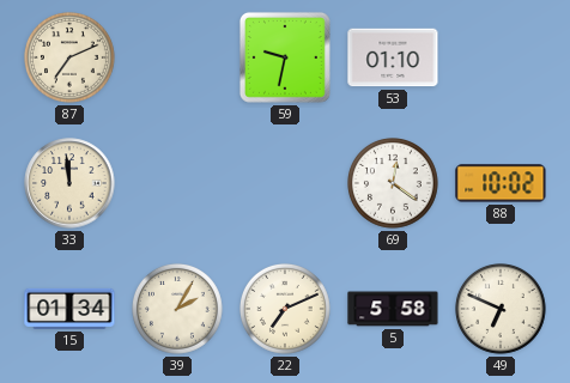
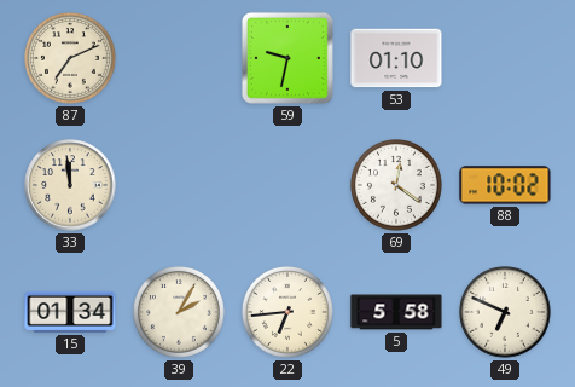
22: 7:11 -> 6:44
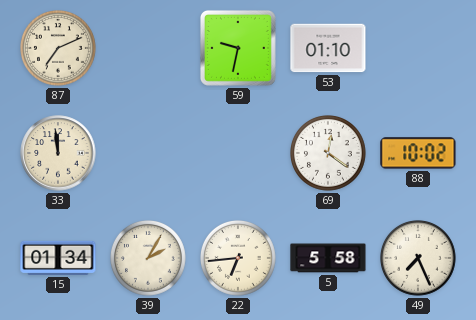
49: 6:49 -> 7:26
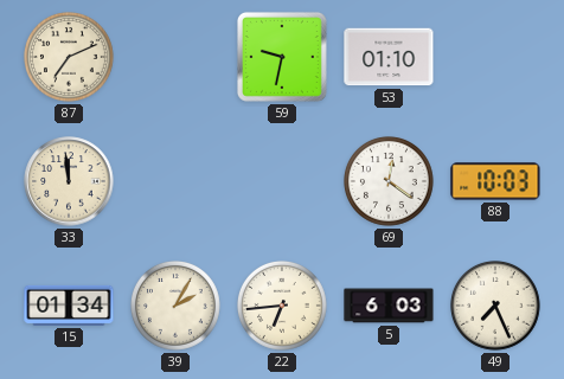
88: 10:02 -> 10:03
5: 5:58 -> 6:03
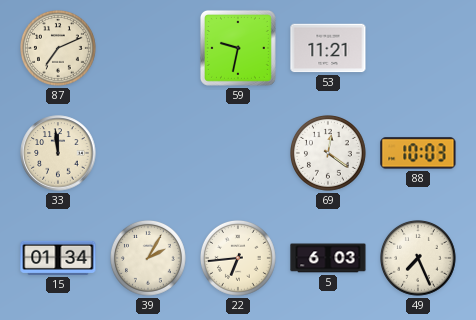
53: 01:10 -> 11:21
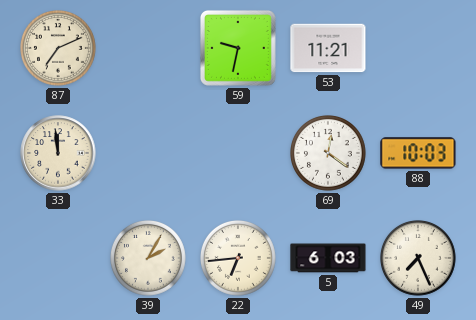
15: 01:34 -> none
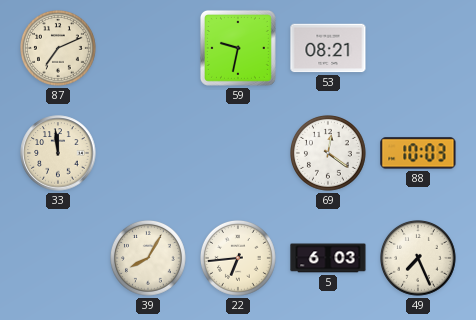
53: 11:21 -> 08:21
39: 2:05 -> 8:05
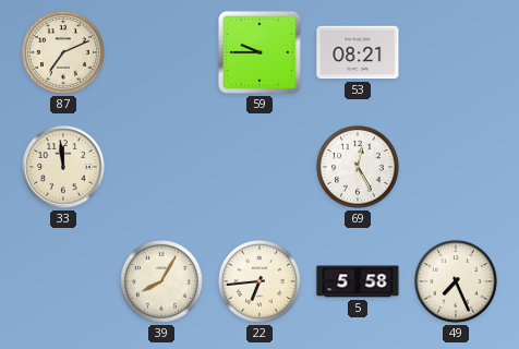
59: 9:32 -> 9:45
69: 12:21 -> 12:25
88: 10:03 -> none
5: 6:03 -> 5:58
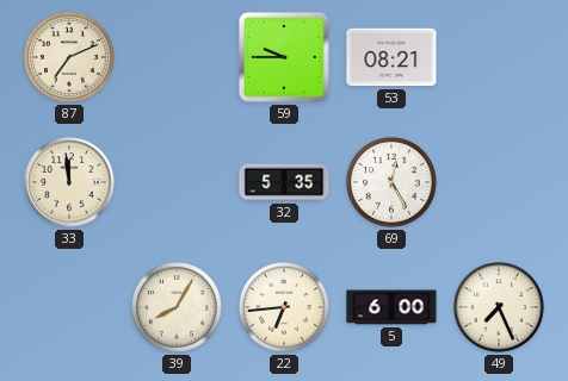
32: none -> 5:35
5: 5:58 -> 6:00
